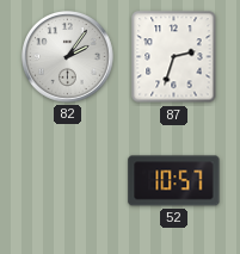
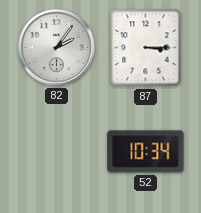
87: 2:33 -> 3:15
52: 10:57 -> 10:34
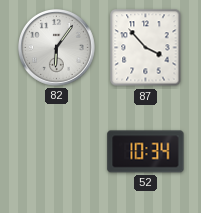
82: 2:06 -> 6:06
87: 3:15 -> 3:53
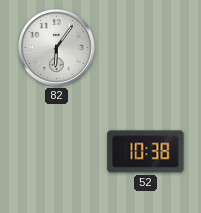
87: 3:53 -> none
52: 10:34 -> 10:38
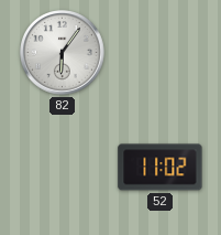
52: 10:38 -> 11:02
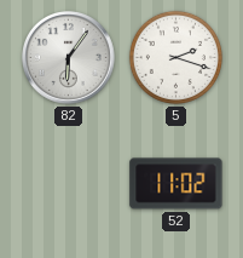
5: none -> 2:18
